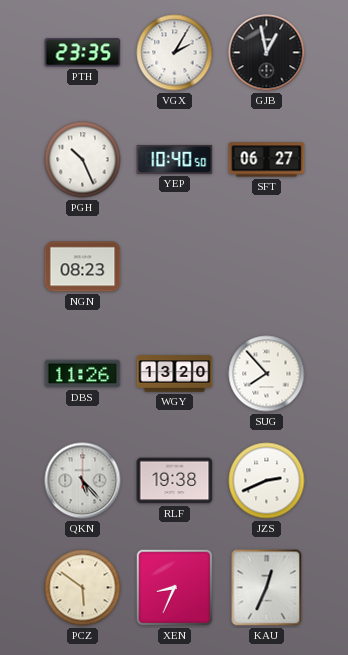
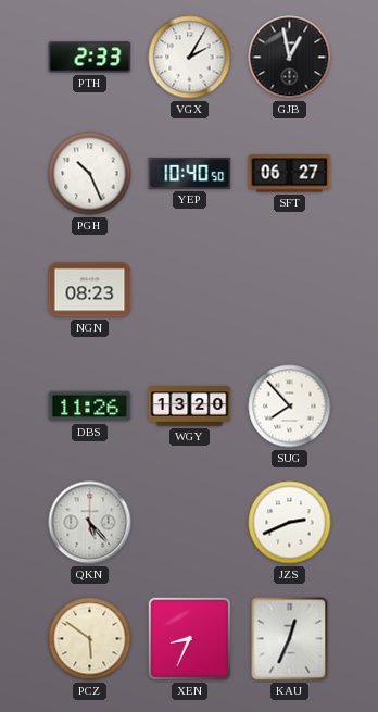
PTH: 23:35 -> 2:33
RLF: 19:38 -> none
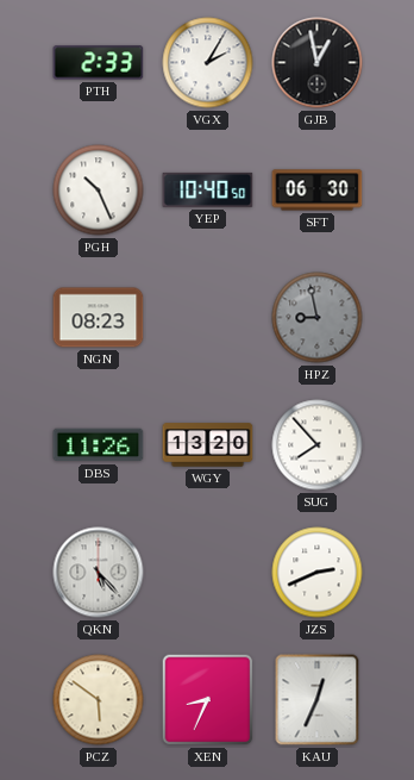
SFT: 06:27 -> 06:30
HPZ: none -> 8:58
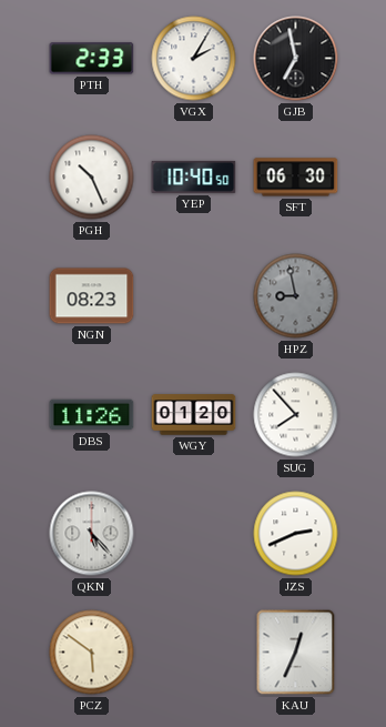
GJB: 12:58 -> 6:58
WGY: 13:20 -> 01:20
XEN: 8:34 -> none
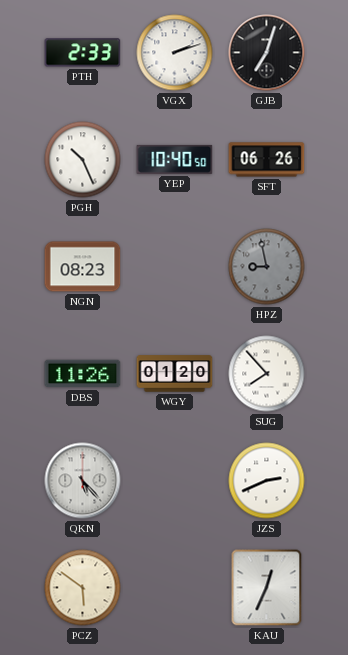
VGX: 2:05 -> 2:12
GJB: 6:58 -> 7:03
SFT: 06:30 -> 06:26
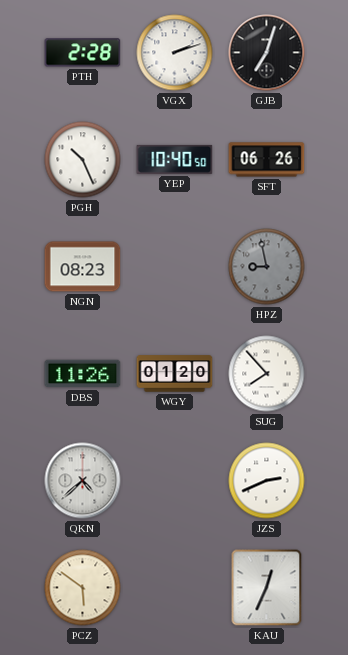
PTH: 2:33 -> 2:28
QKN: 5:23 -> 4:38
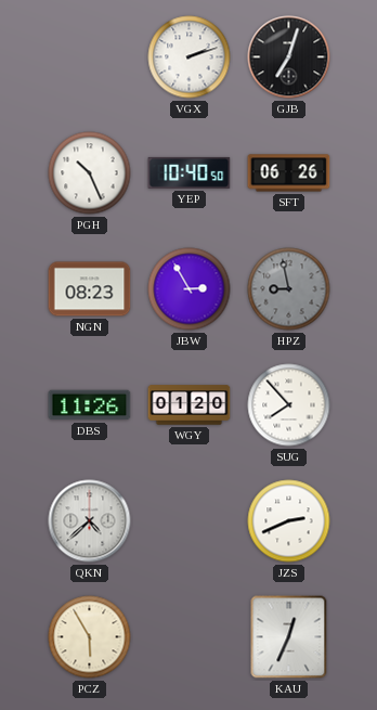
PTH: 2:28 -> none
JBW: none -> 2:55
PCZ: 5:51 -> 5:55
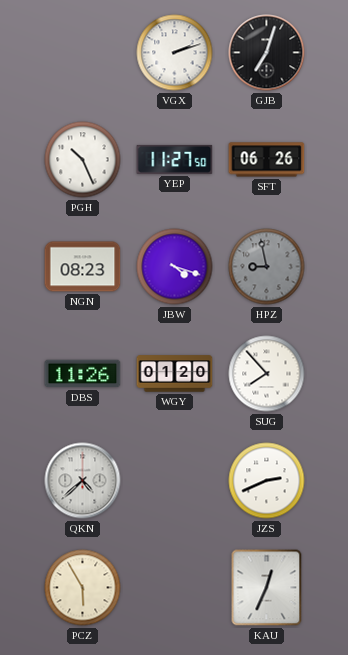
YEP: 10:40 -> 11:27
JBW: 2:55 -> 4:18
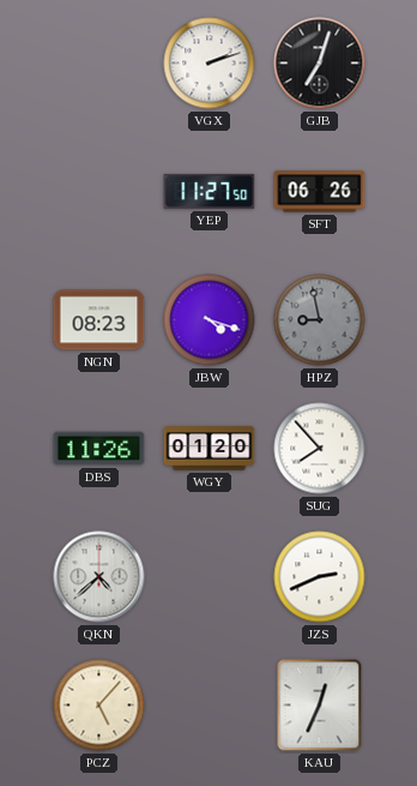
PGH: 10:26 -> none
PCZ: 5:55 -> 5:07
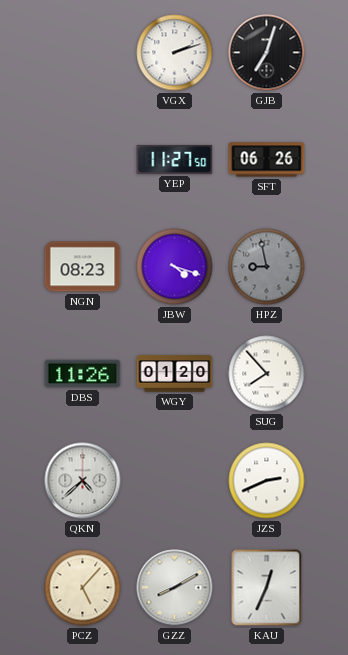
GZZ: none -> 8:10
